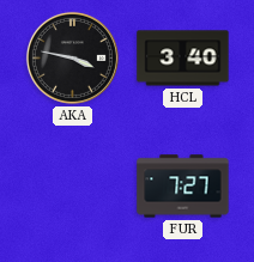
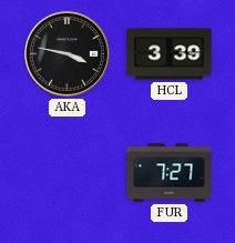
HCL: 3:40 -> 3:39
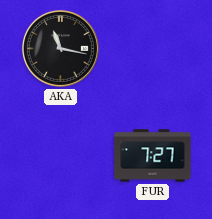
AKA: 3:47 -> 11:17
HCL: 3:39 -> none
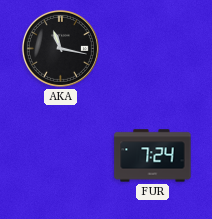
FUR: 7:27 -> 7:24
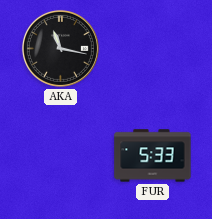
FUR: 7:24 -> 5:33
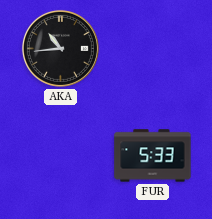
AKA: 11:17 -> 10:44
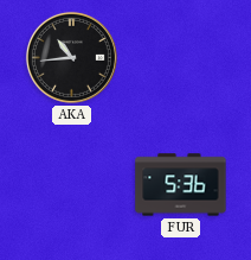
FUR: 5:33 -> 5:36
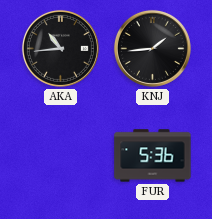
KNJ: none -> 1:44
